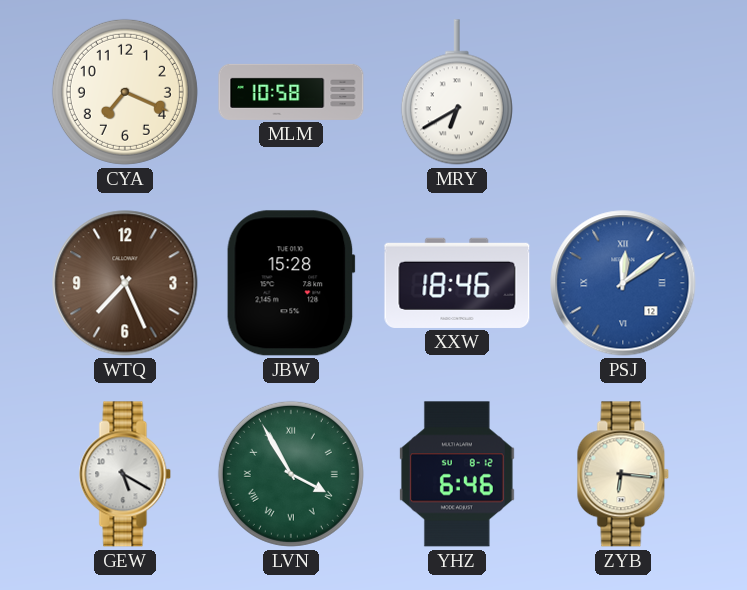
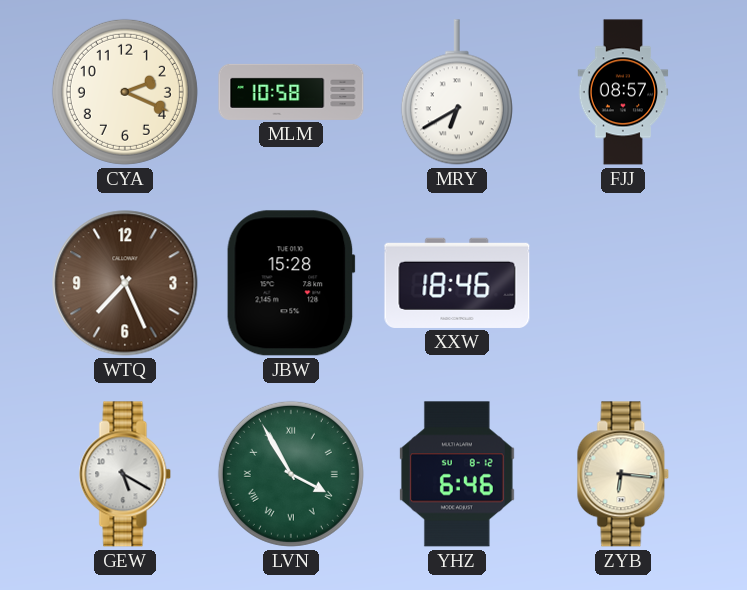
CYA: 7:19 -> 2:19
FJJ: none -> 08:57
PSJ: 12:09 -> none
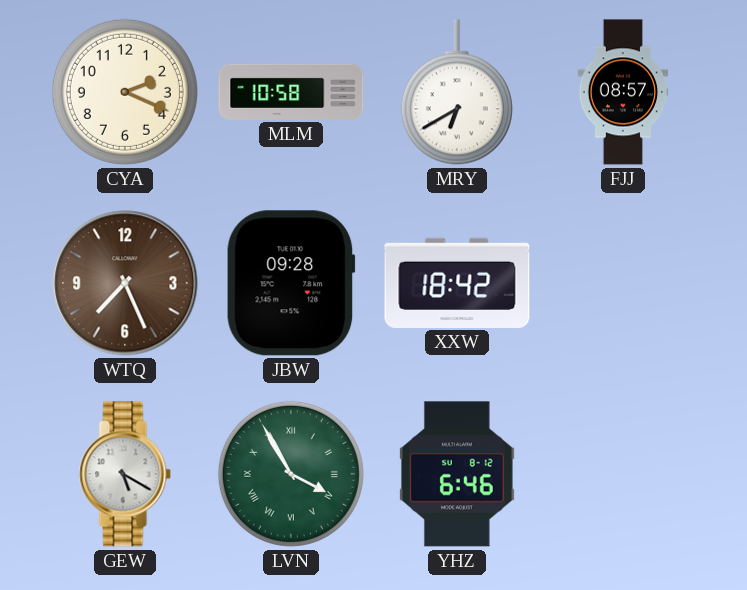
JBW: 15:28 -> 09:28
XXW: 18:46 -> 18:42
ZYB: 6:16 -> none
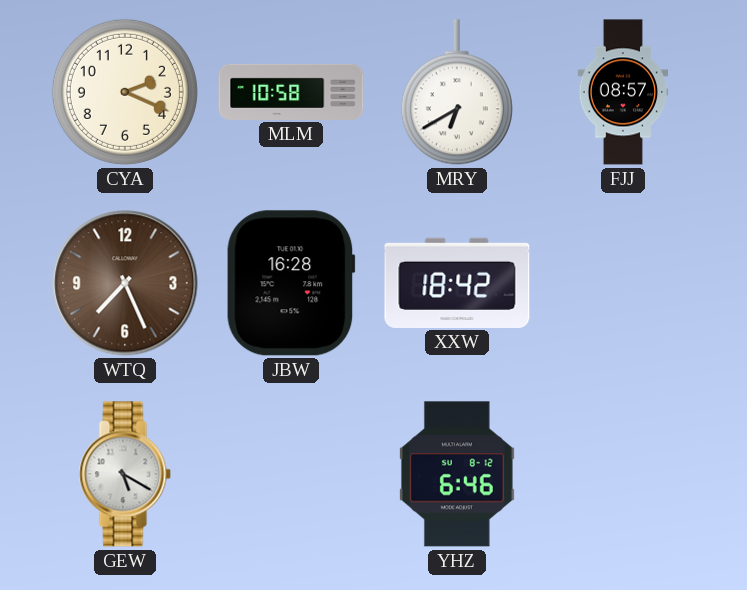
JBW: 09:28 -> 16:28
LVN: 3:55 -> none
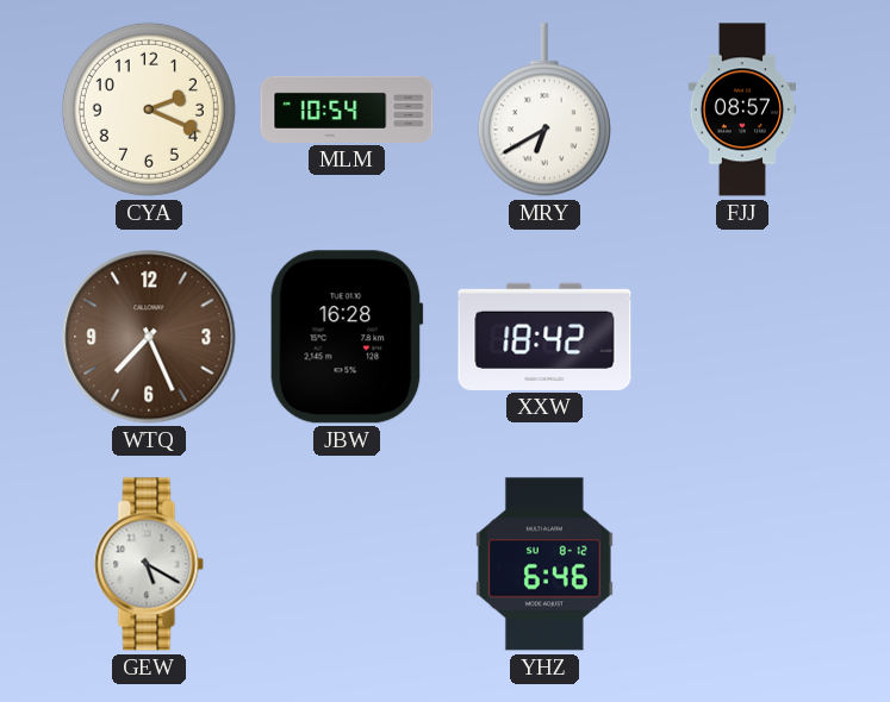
MLM: 10:58 -> 10:54
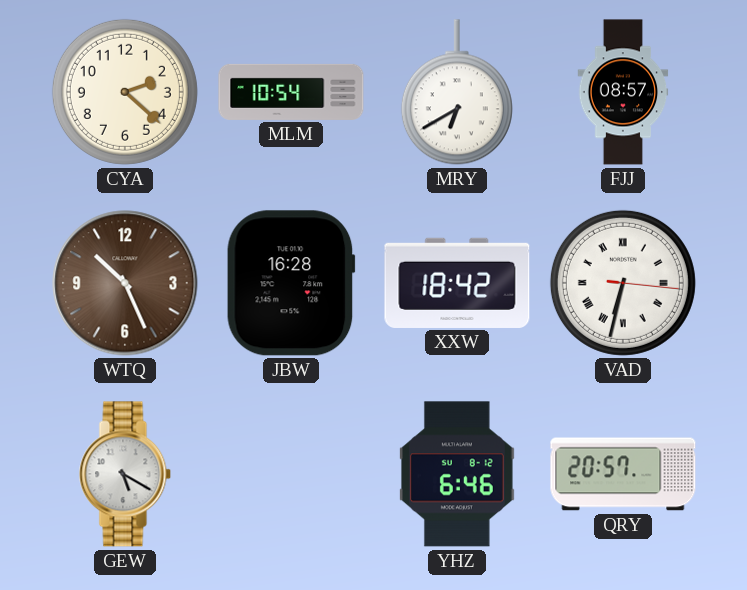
CYA: 2:19 -> 2:22
WTQ: 7:26 -> 10:26
VAD: none -> 6:32
QRY: none -> 20:57
